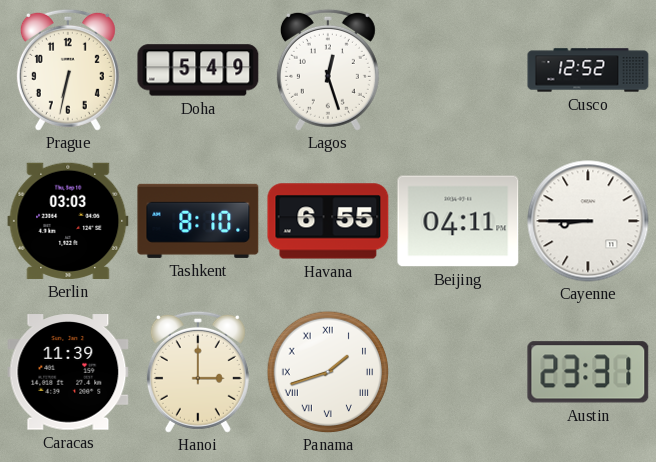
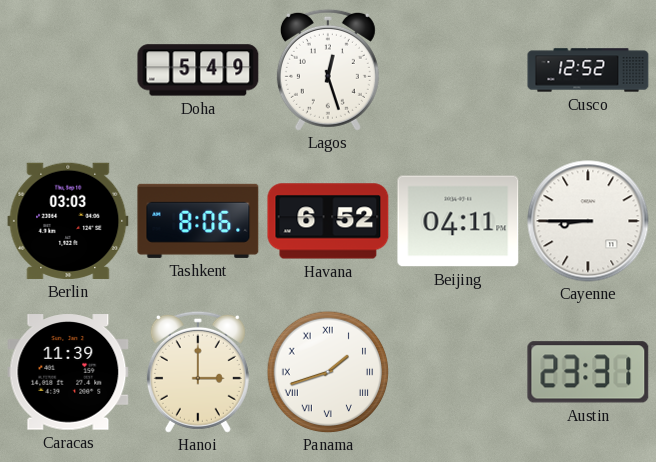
Prague: 6:32 -> none
Tashkent: 8:10 -> 8:06
Havana: 6:55 -> 6:52
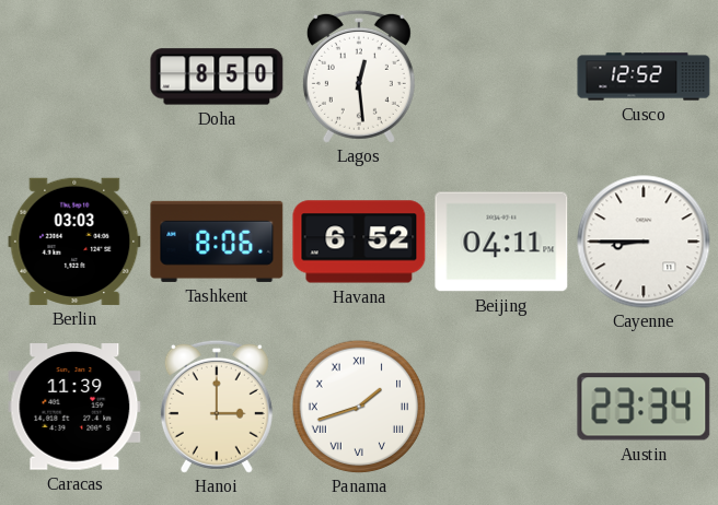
Doha: 5:49 -> 8:50
Lagos: 12:27 -> 12:29
Austin: 23:31 -> 23:34
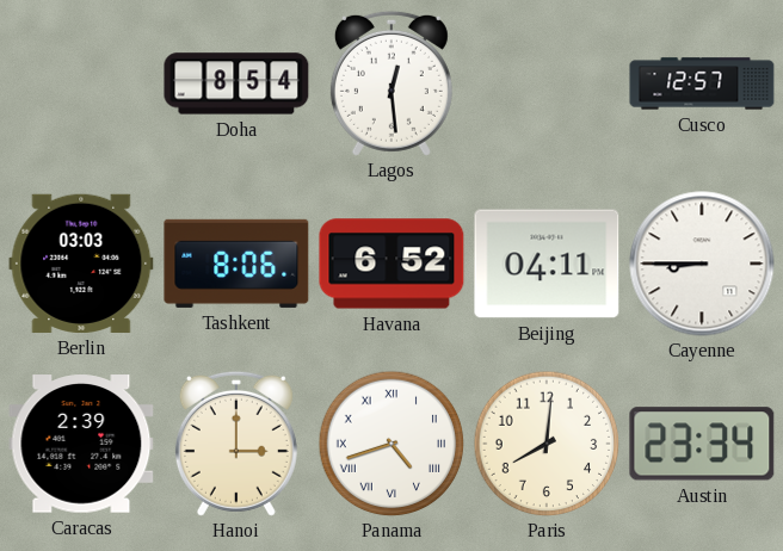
Doha: 8:50 -> 8:54
Cusco: 12:52 -> 12:57
Caracas: 11:39 -> 2:39
Panama: 1:42 -> 4:42
Paris: none -> 8:01
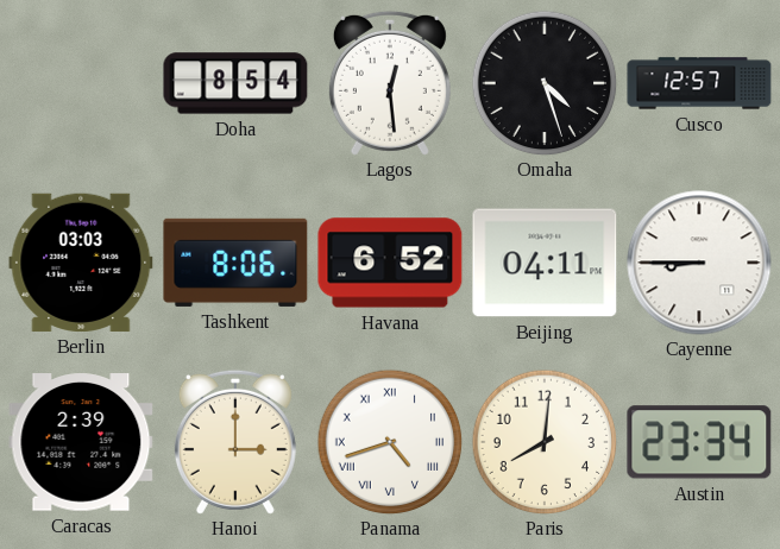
Omaha: none -> 4:27
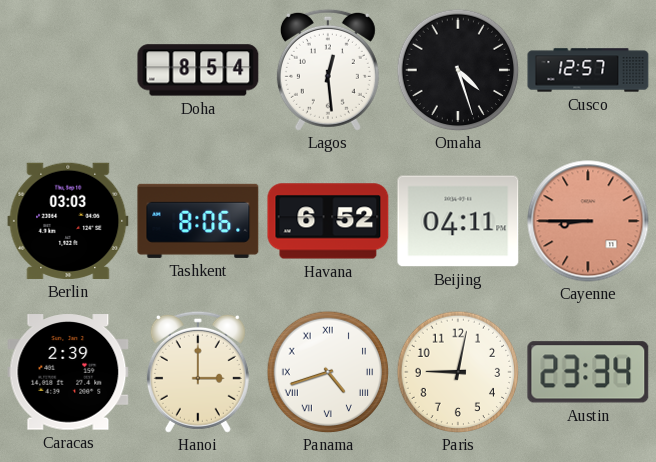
Cayenne dial: white -> salmon
Paris: 8:01 -> 9:02
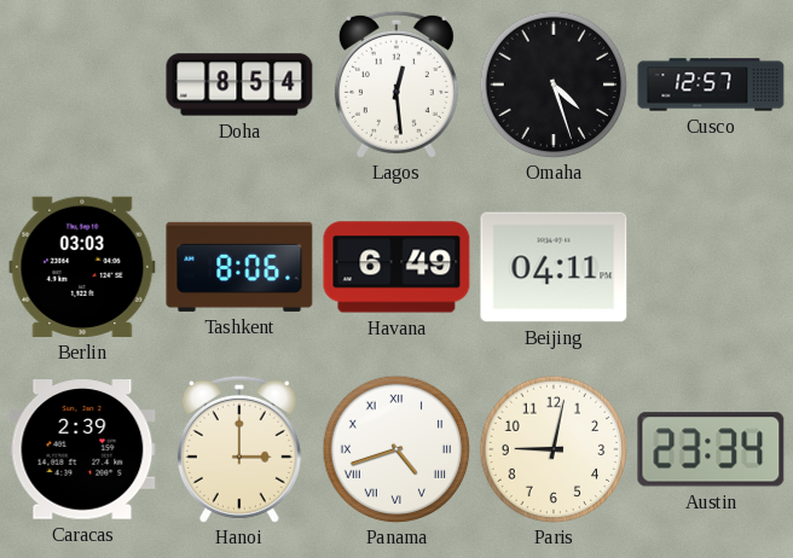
Havana: 6:52 -> 6:49
Cayenne: 8:45 -> none
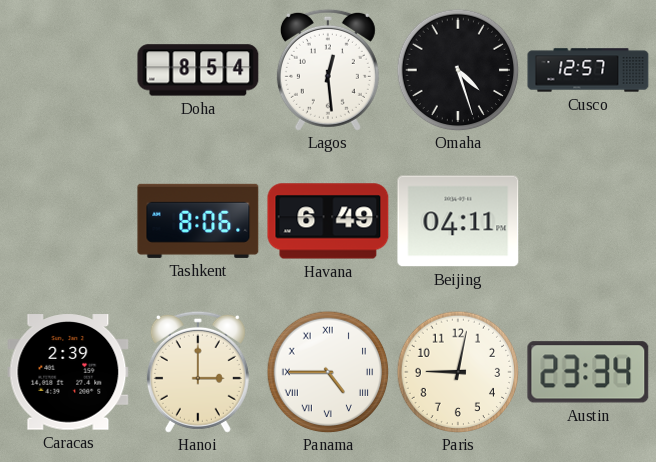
Berlin: 03:03 -> none
Panama: 4:42 -> 4:45
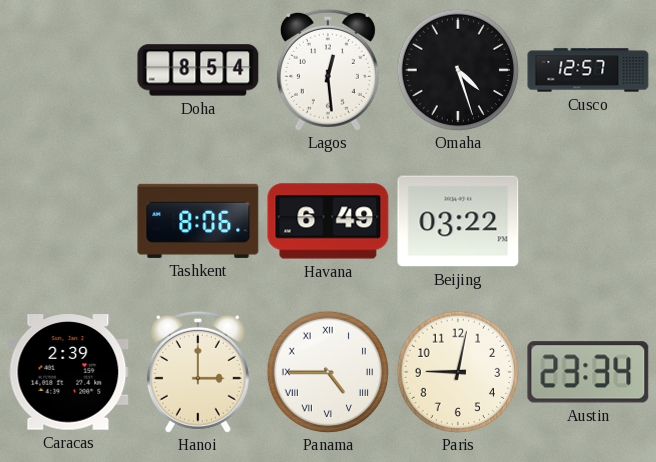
Beijing: 04:11 -> 03:22
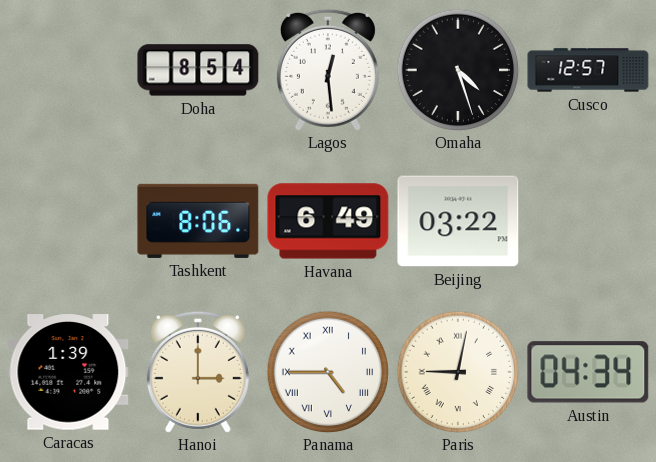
Caracas: 2:39 -> 1:39
Paris numerals: Arabic -> Roman
Austin: 23:34 -> 04:34
